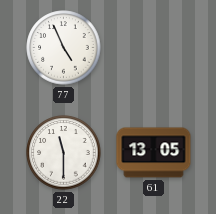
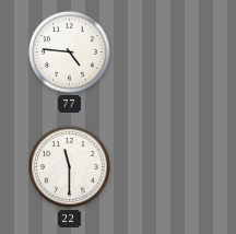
77: 4:56 -> 4:46
61: 13:05 -> none
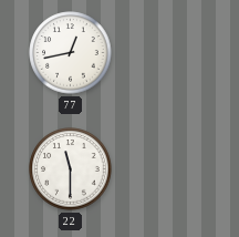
77: 4:46 -> 12:43
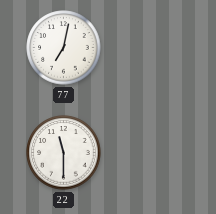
77: 12:43 -> 7:02
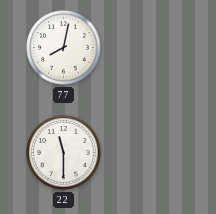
77: 7:02 -> 8:02
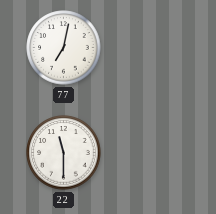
77: 8:02 -> 7:02
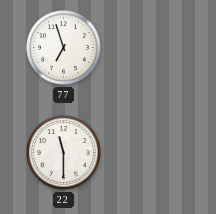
77: 7:02 -> 6:57
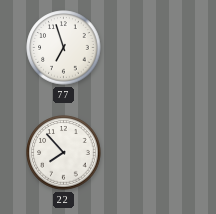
22: 11:30 -> 7:53
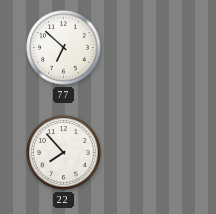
77: 6:57 -> 6:52
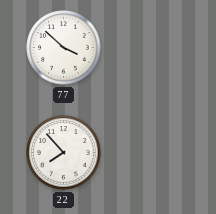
77: 6:52 -> 3:52
